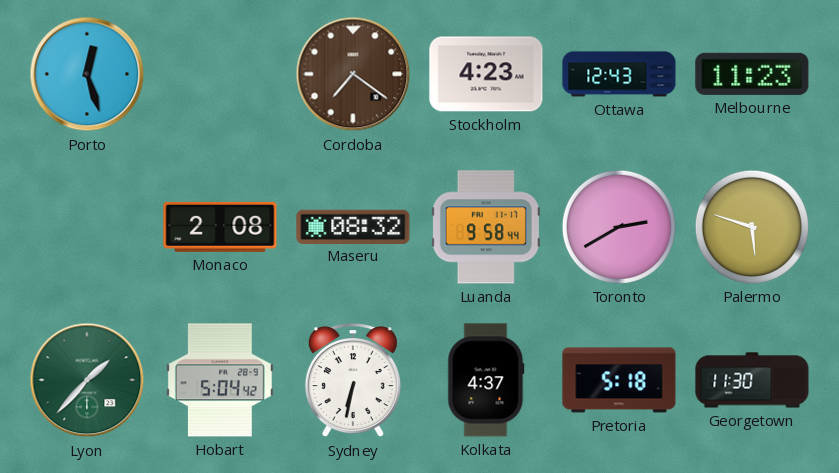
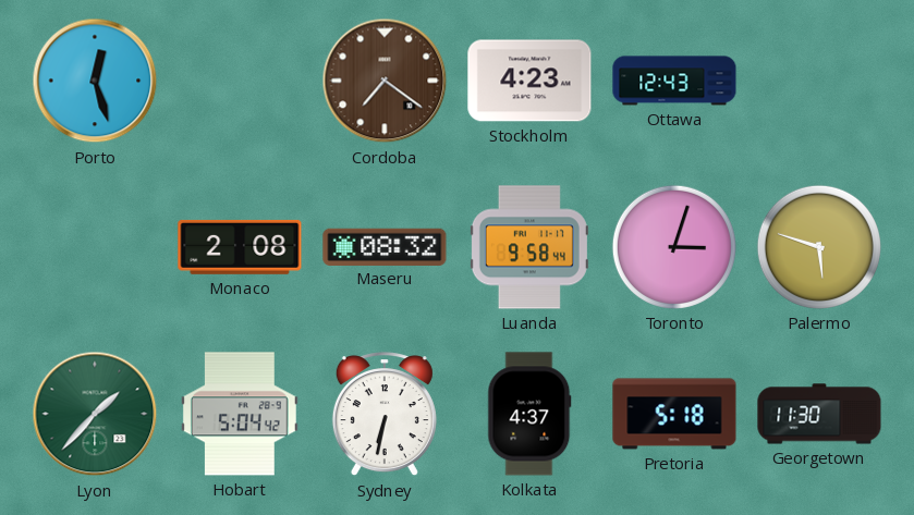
Melbourne: 11:23 -> none
Toronto: 2:40 -> 3:03
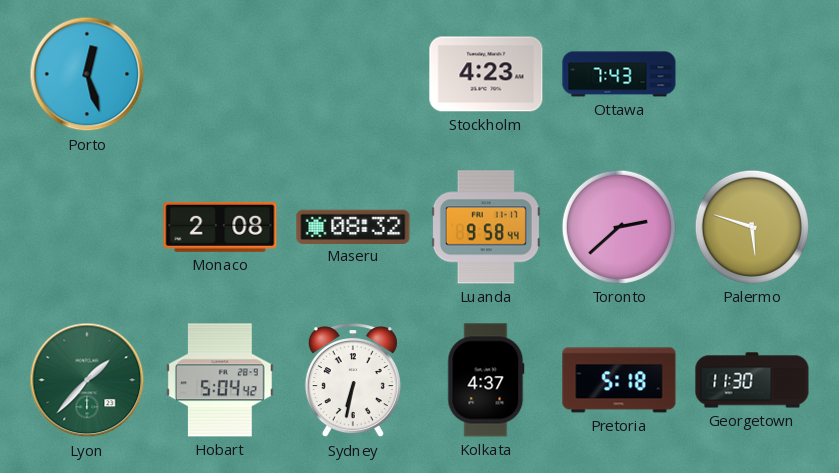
Cordoba: 7:21 -> none
Ottawa: 12:43 -> 7:43
Toronto: 3:03 -> 2:38
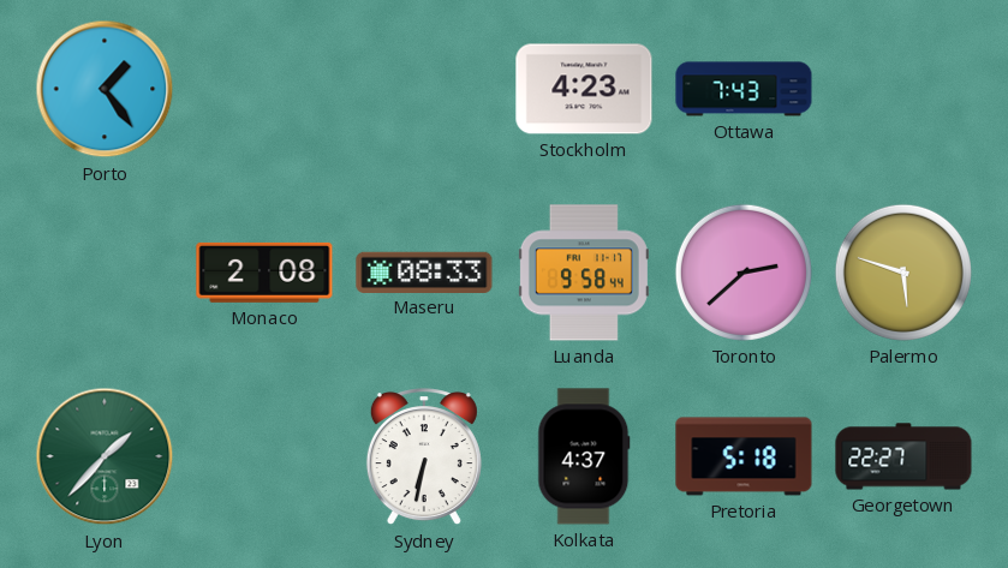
Porto: 12:27 -> 1:24
Maseru: 08:32 -> 08:33
Hobart: 5:04 -> none
Georgetown: 11:30 -> 22:27
